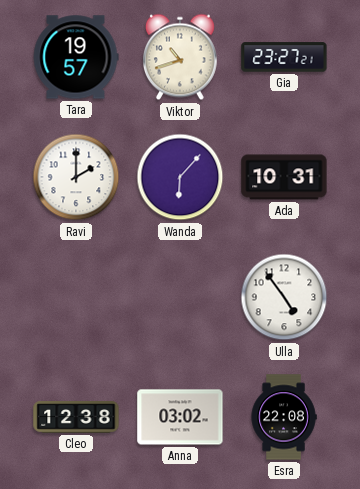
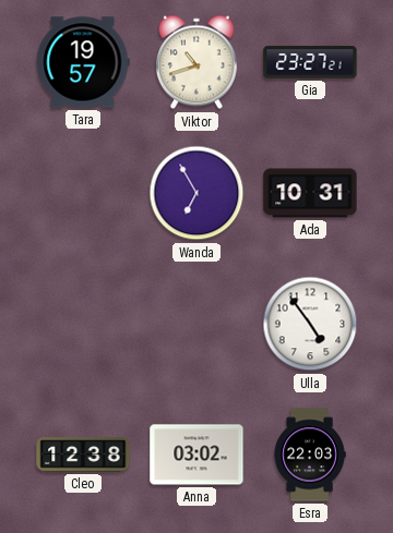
Ravi: 2:00 -> none
Wanda: 6:07 -> 6:55
Esra: 22:08 -> 22:03
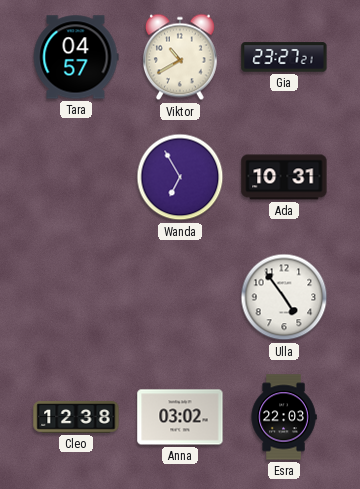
Tara: 19:57 -> 04:57
Viktor: 10:42 -> 10:40
